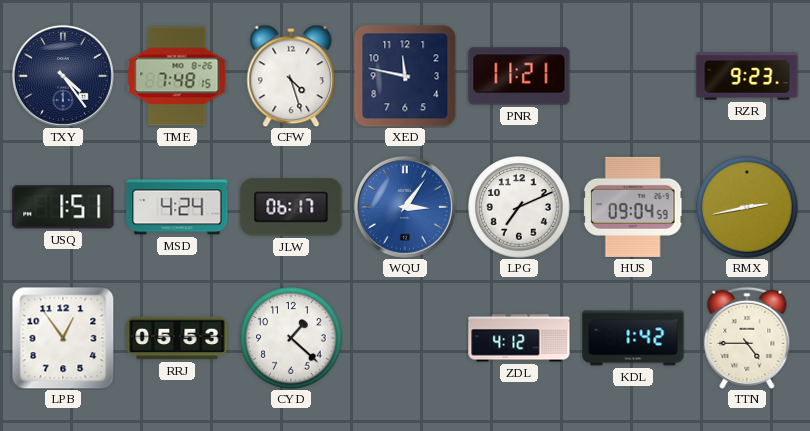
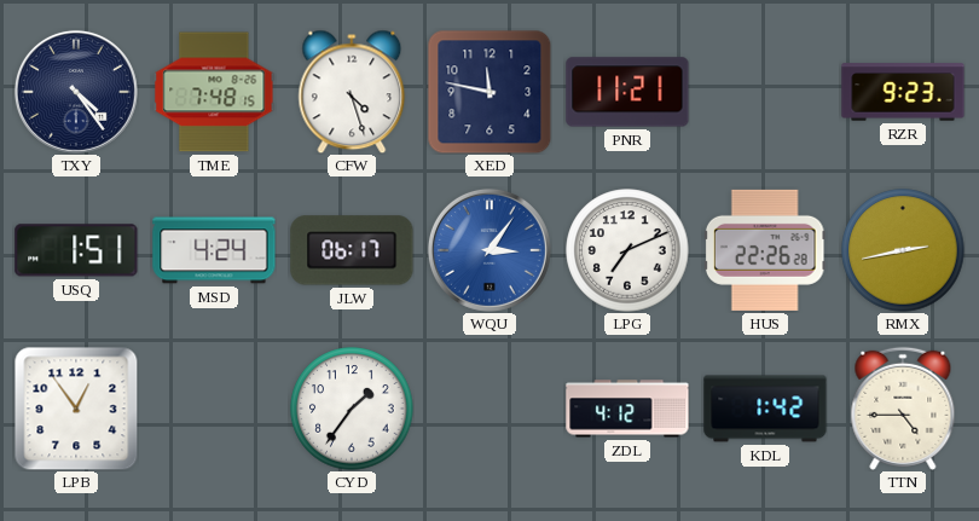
HUS: 09:04 -> 22:26
RRJ: 05:53 -> none
CYD: 1:22 -> 1:36
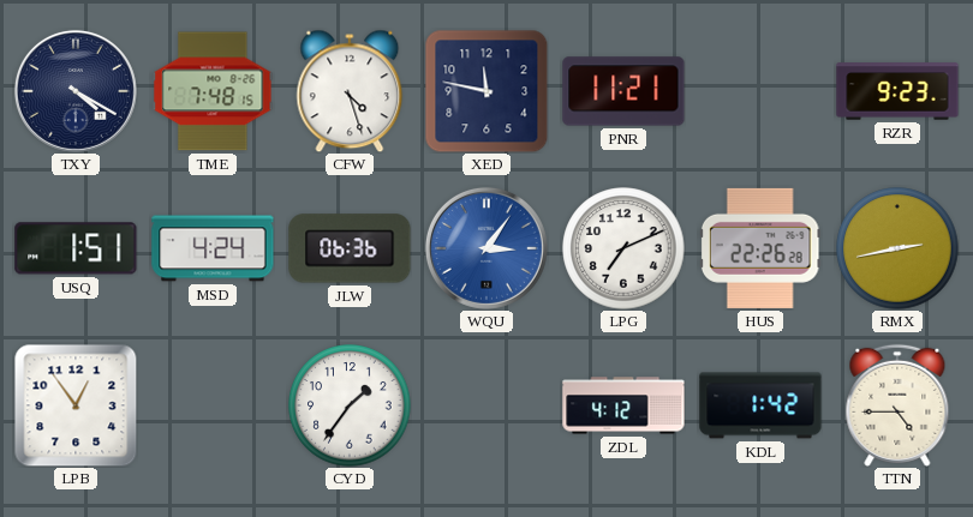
TXY: 4:24 -> 4:20
JLW: 06:17 -> 06:36
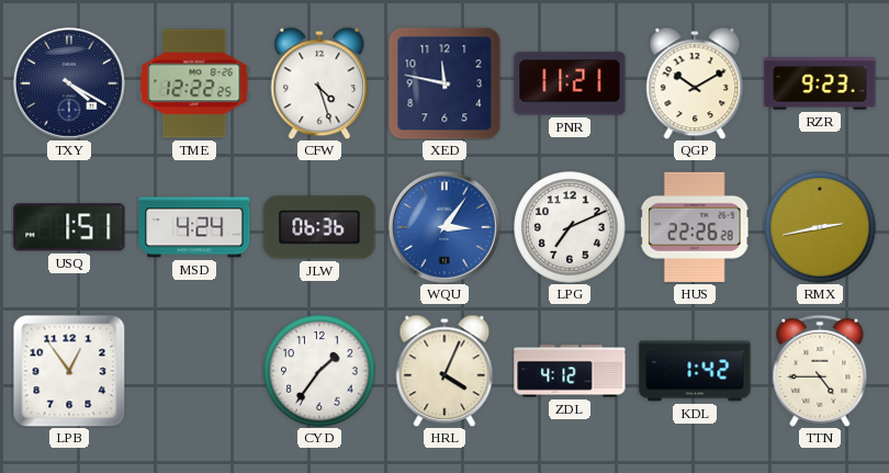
TME: 7:48 -> 12:22
QGP: none -> 10:10
HRL: none -> 4:04
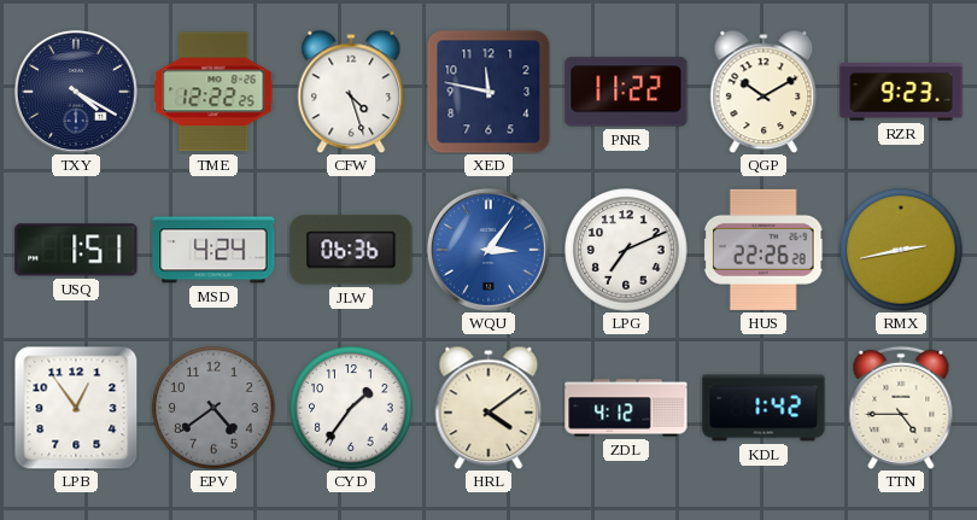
PNR: 11:21 -> 11:22
EPV: none -> 4:39
HRL: 4:04 -> 4:09
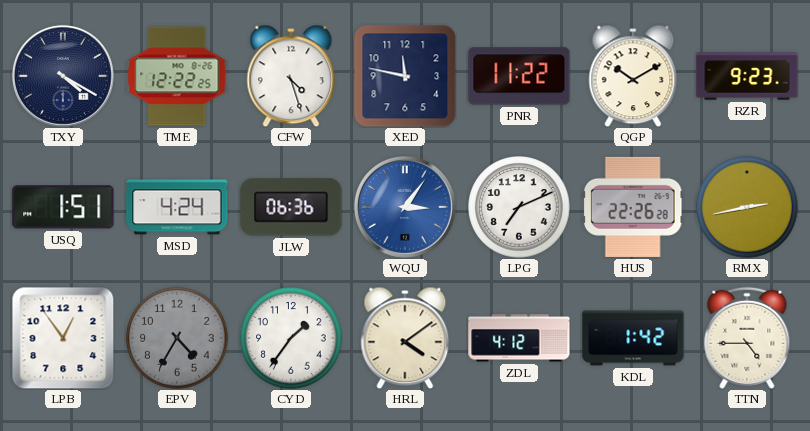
EPV: 4:39 -> 4:35
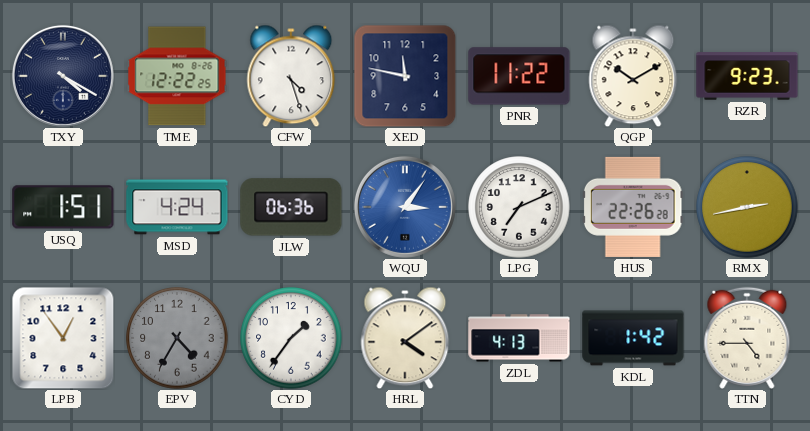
ZDL: 4:12 -> 4:13
